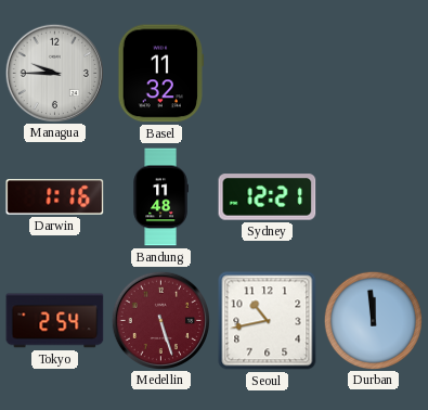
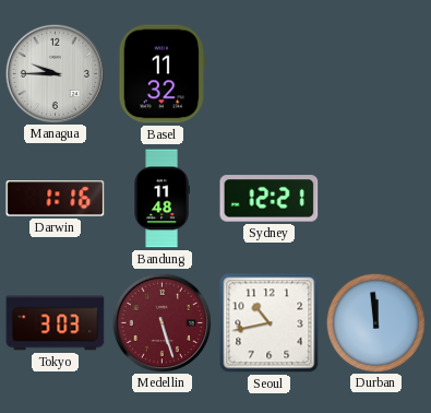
Tokyo: 2:54 -> 3:03
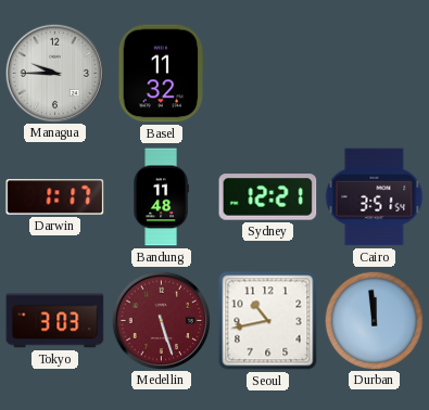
Darwin: 1:16 -> 1:17
Cairo: none -> 3:51
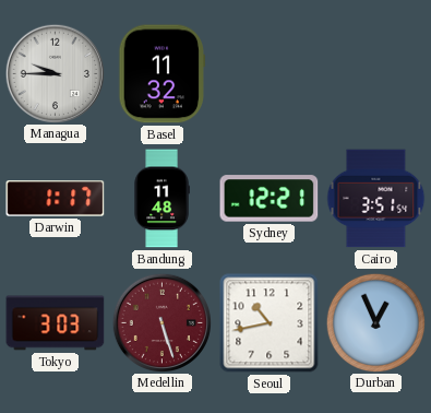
Durban: 11:59 -> 12:56
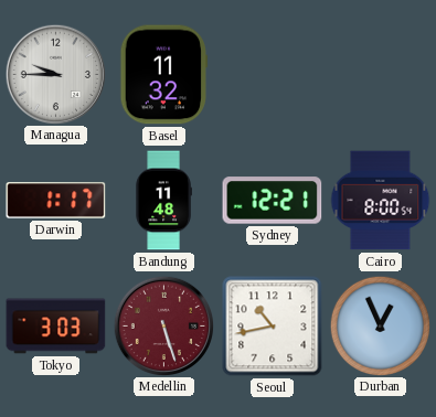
Cairo: 3:51 -> 8:00
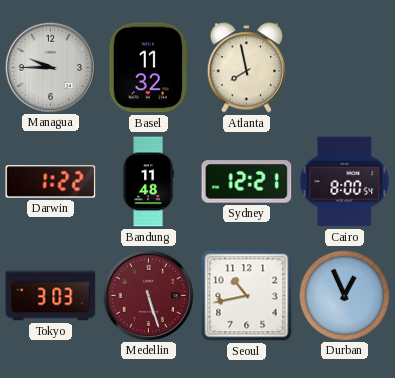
Atlanta: none -> 7:58
Darwin: 1:17 -> 1:22
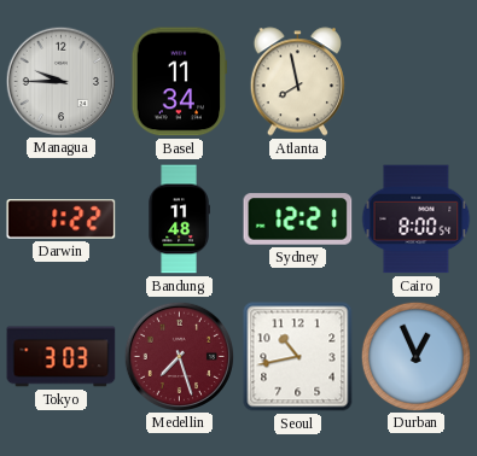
Basel: 11:32 -> 11:34
Medellin: 5:27 -> 7:27
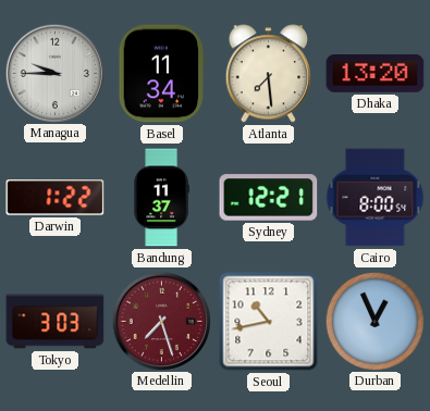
Atlanta: 7:58 -> 7:29
Dhaka: none -> 13:20
Bandung: 11:48 -> 11:37
